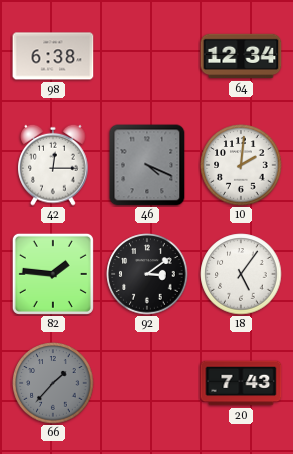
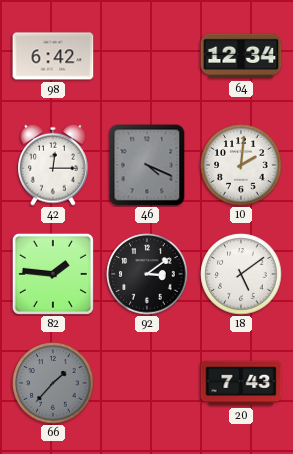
98: 6:38 -> 6:42
18: 5:06 -> 5:09
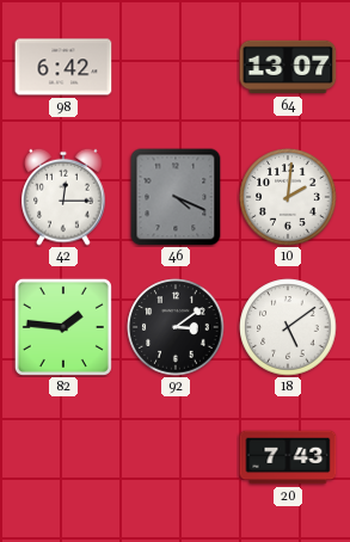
64: 12:34 -> 13:07
66: 1:37 -> none
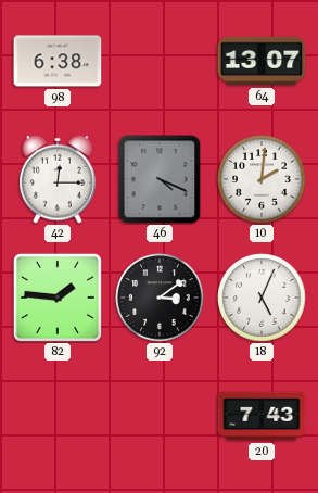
98: 6:42 -> 6:38
18: 5:09 -> 5:04
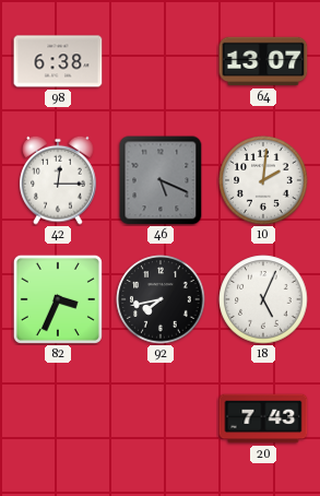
46: 4:19 -> 5:19
82: 1:46 -> 3:34
92: 3:09 -> 7:43
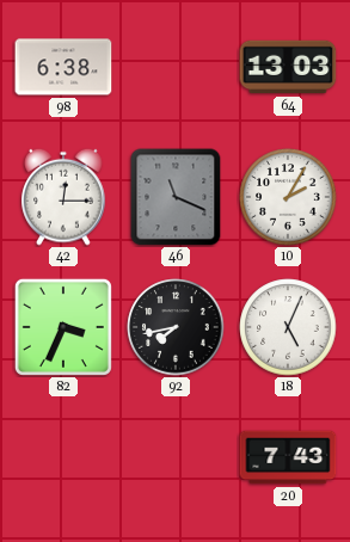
64: 13:07 -> 13:03
46: 5:19 -> 11:19
10: 2:01 -> 2:05
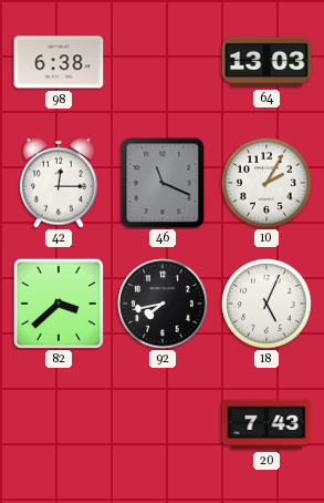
82: 3:34 -> 3:38
